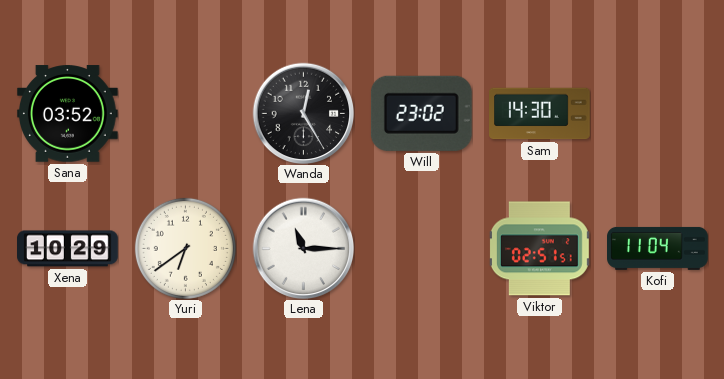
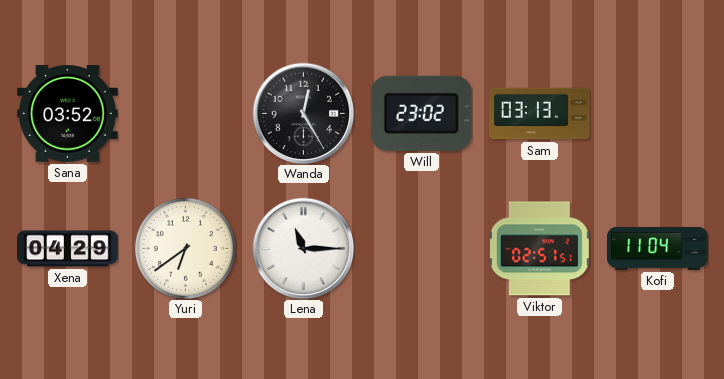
Sam: 14:30 -> 03:13
Xena: 10:29 -> 04:29
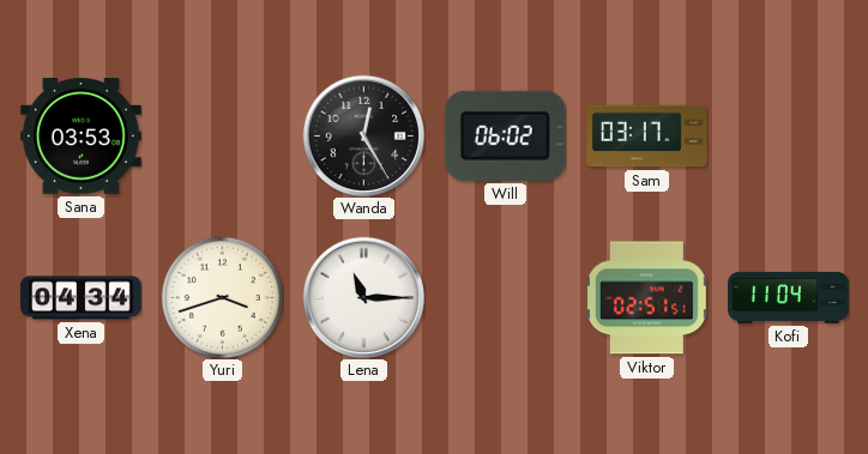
Sana: 03:52 -> 03:53
Will: 23:02 -> 06:02
Sam: 03:13 -> 03:17
Xena: 04:29 -> 04:34
Yuri: 6:39 -> 3:42
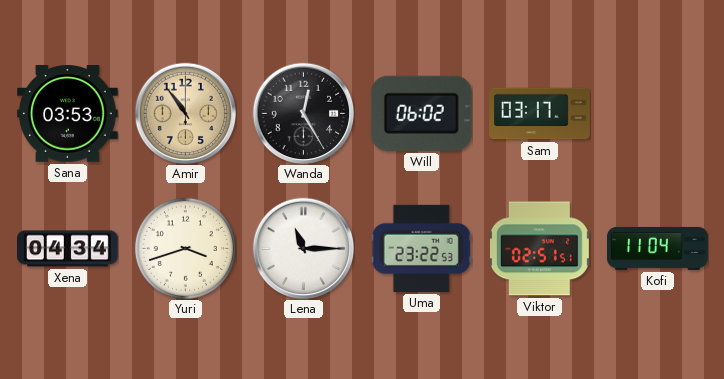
Amir: none -> 10:54
Uma: none -> 23:22
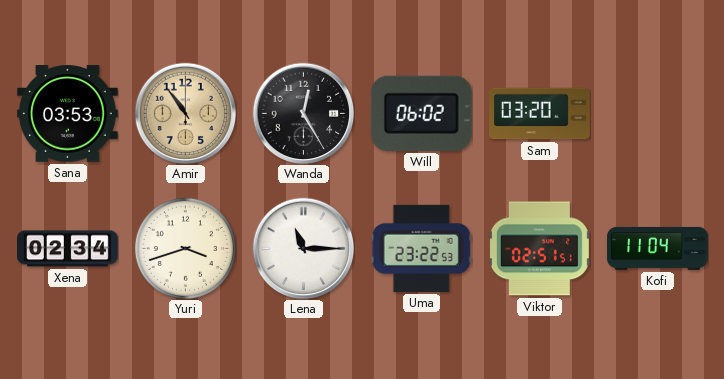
Sam: 03:17 -> 03:20
Xena: 04:34 -> 02:34
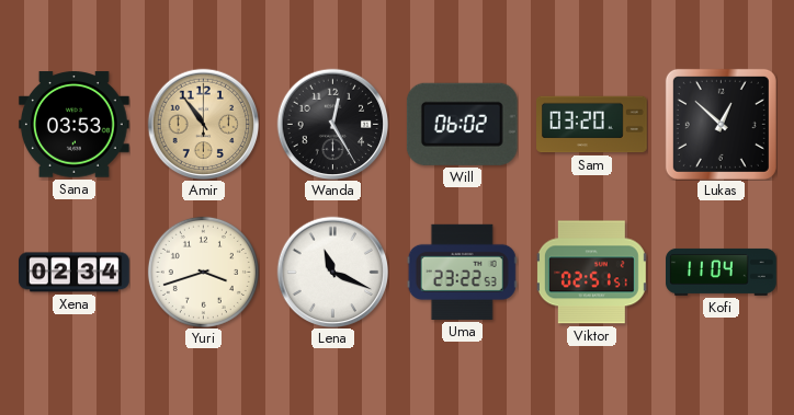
Lukas: none -> 12:52
Lena: 11:15 -> 11:19
